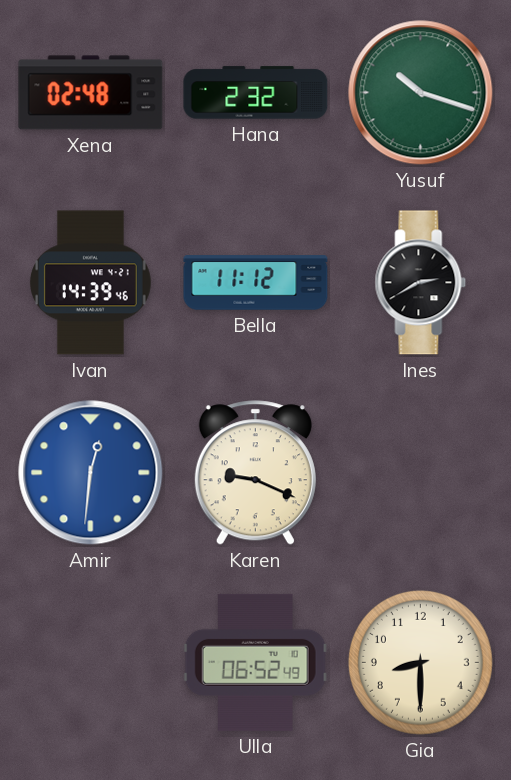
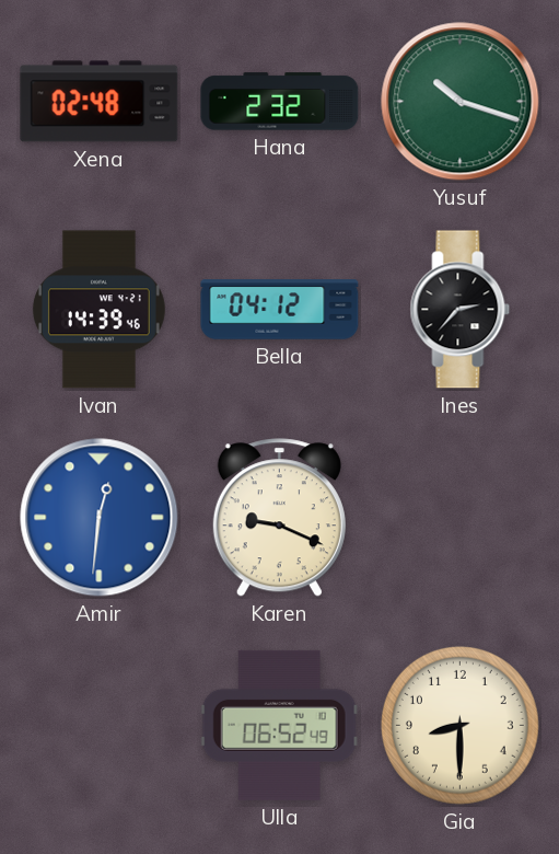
Bella: 11:12 -> 04:12
Ines: 2:40 -> 2:37
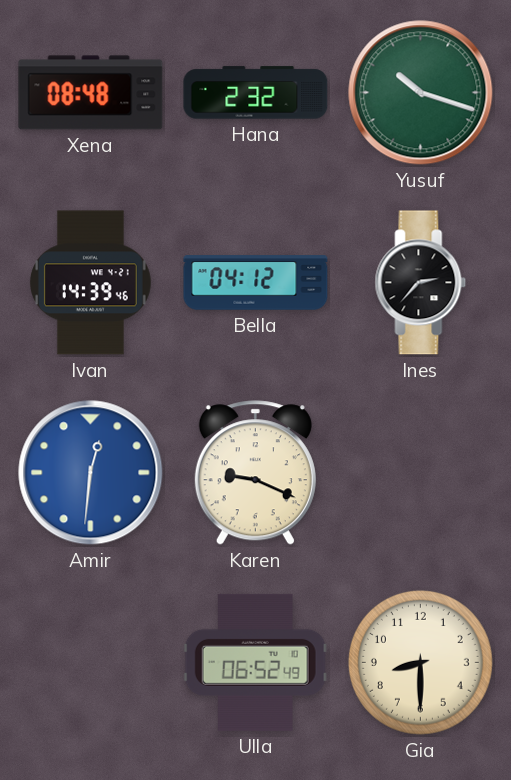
Xena: 02:48 -> 08:48
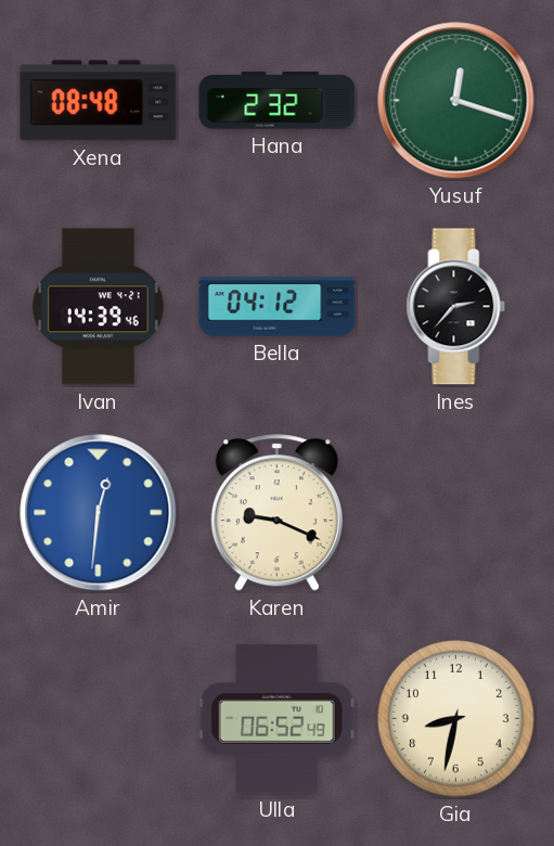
Yusuf: 10:18 -> 12:18
Gia: 8:30 -> 8:32
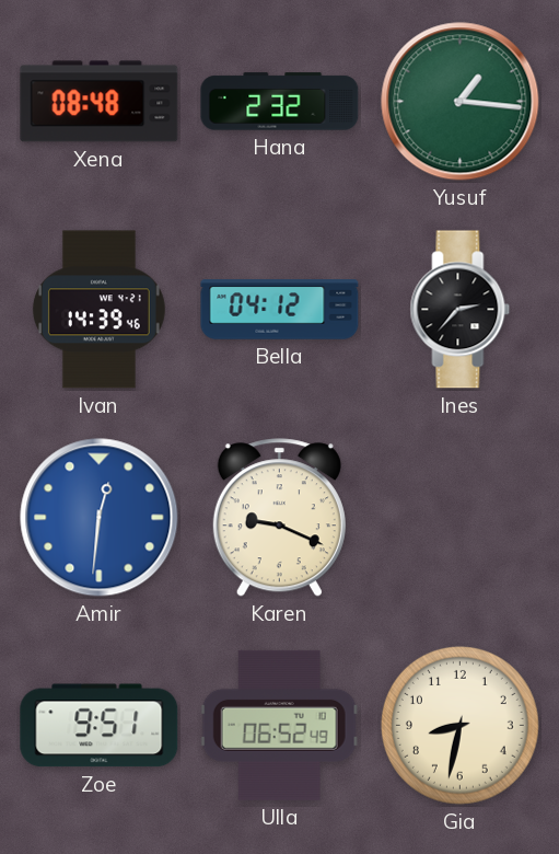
Yusuf: 12:18 -> 1:16
Zoe: none -> 9:51
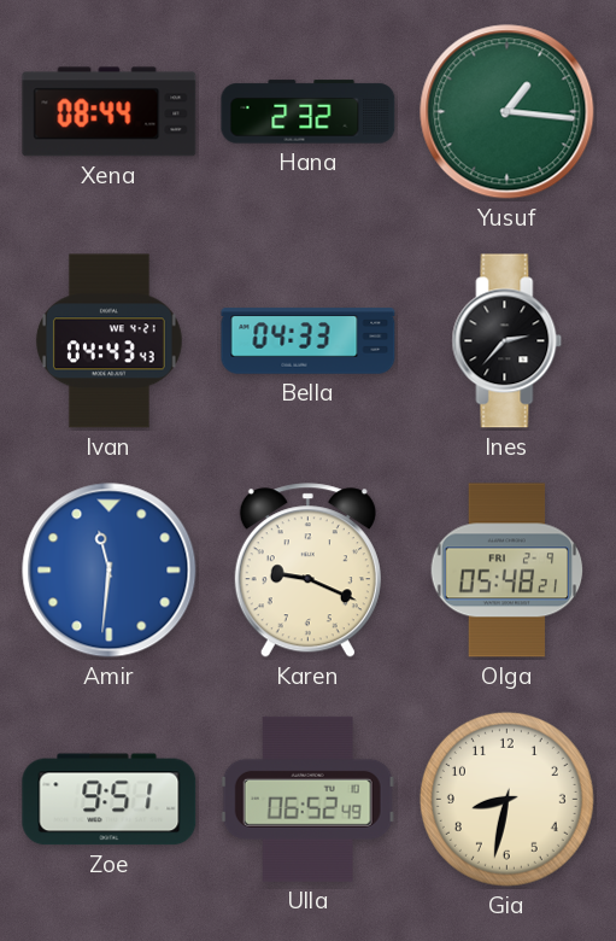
Xena: 08:48 -> 08:44
Ivan: 14:39 -> 04:43
Bella: 04:12 -> 04:33
Amir: 12:31 -> 11:31
Olga: none -> 05:48
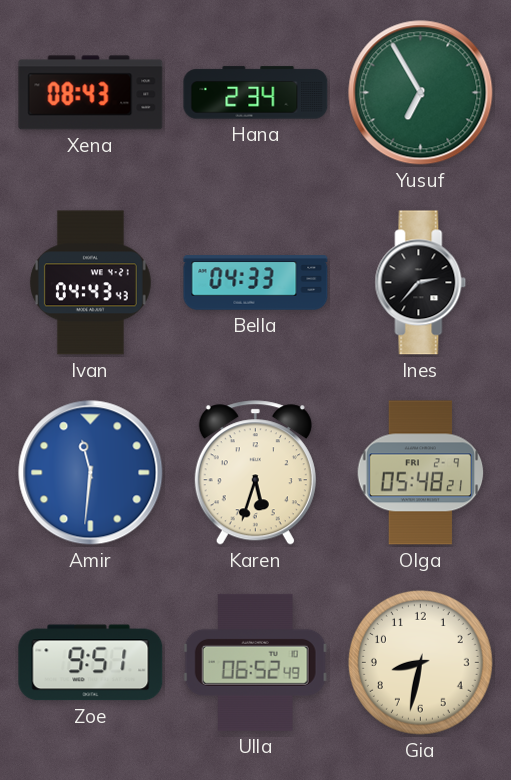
Xena: 08:44 -> 08:43
Hana: 2:32 -> 2:34
Yusuf: 1:16 -> 6:55
Karen: 9:19 -> 5:33
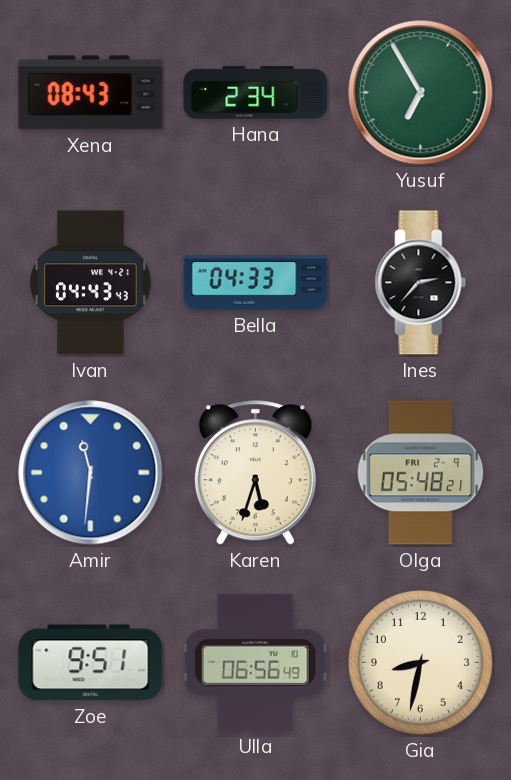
Ulla: 06:52 -> 06:56
